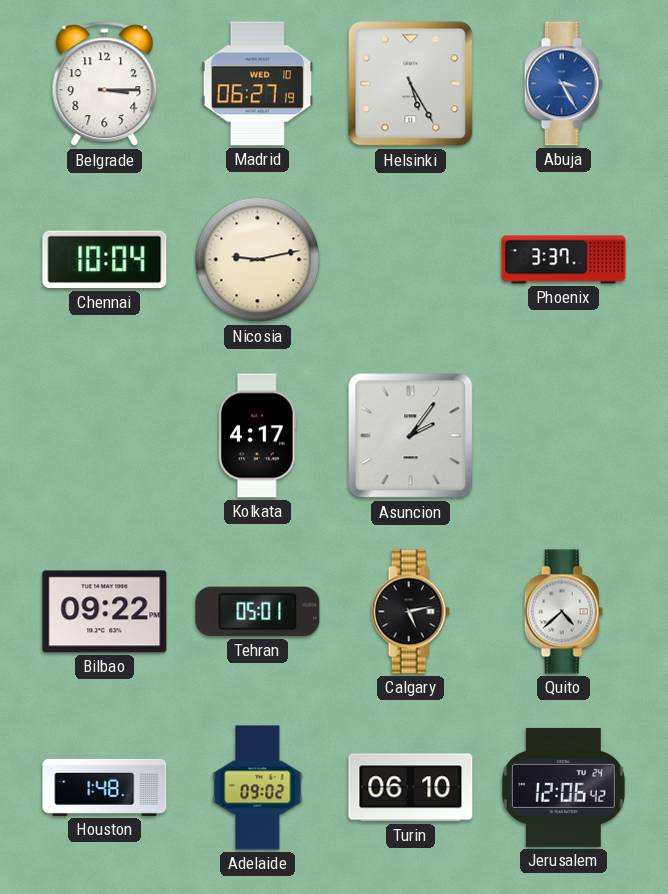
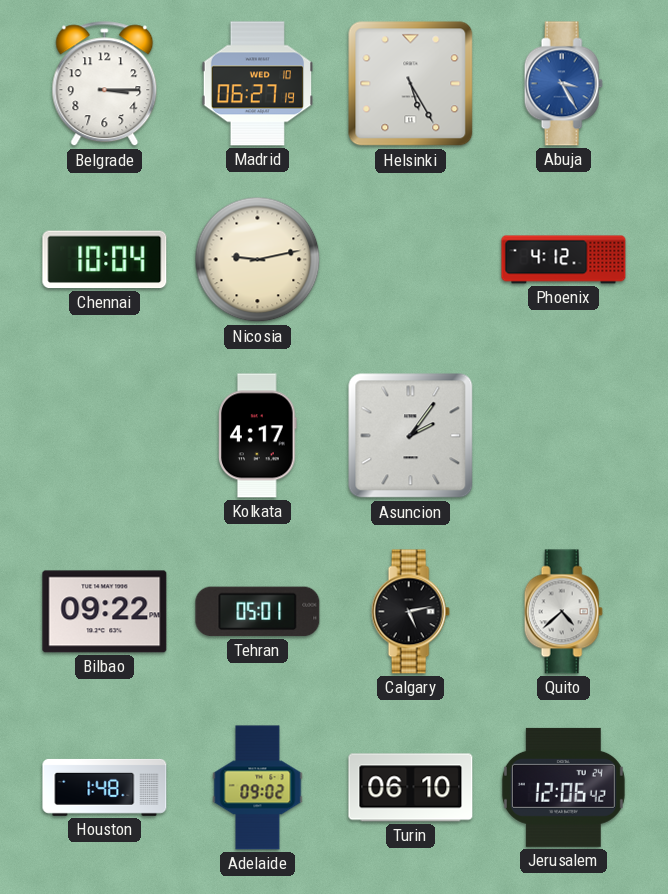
Phoenix: 3:37 -> 4:12
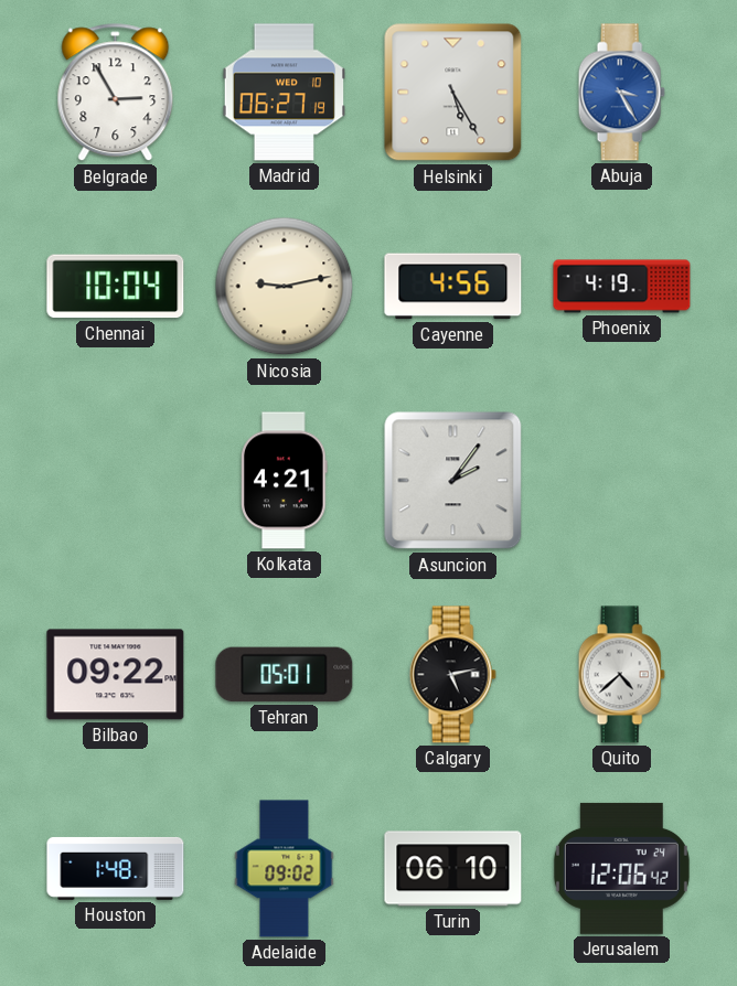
Belgrade: 3:15 -> 2:55
Cayenne: none -> 4:56
Phoenix: 4:12 -> 4:19
Kolkata: 4:17 -> 4:21
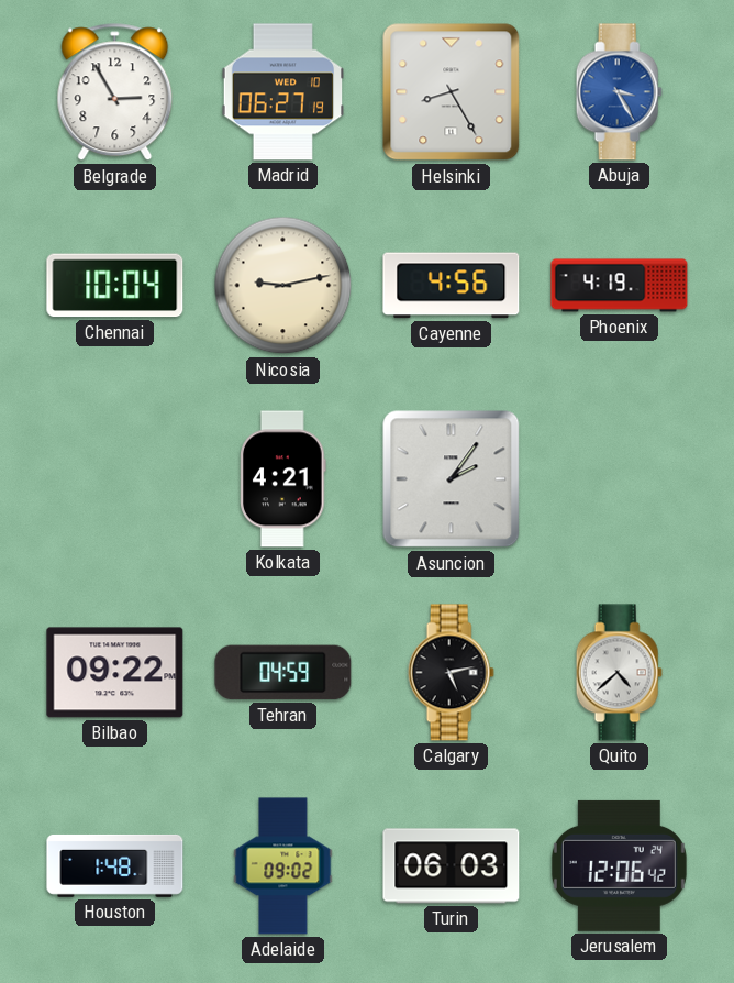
Helsinki: 5:25 -> 8:25
Tehran: 05:01 -> 04:59
Turin: 06:10 -> 06:03
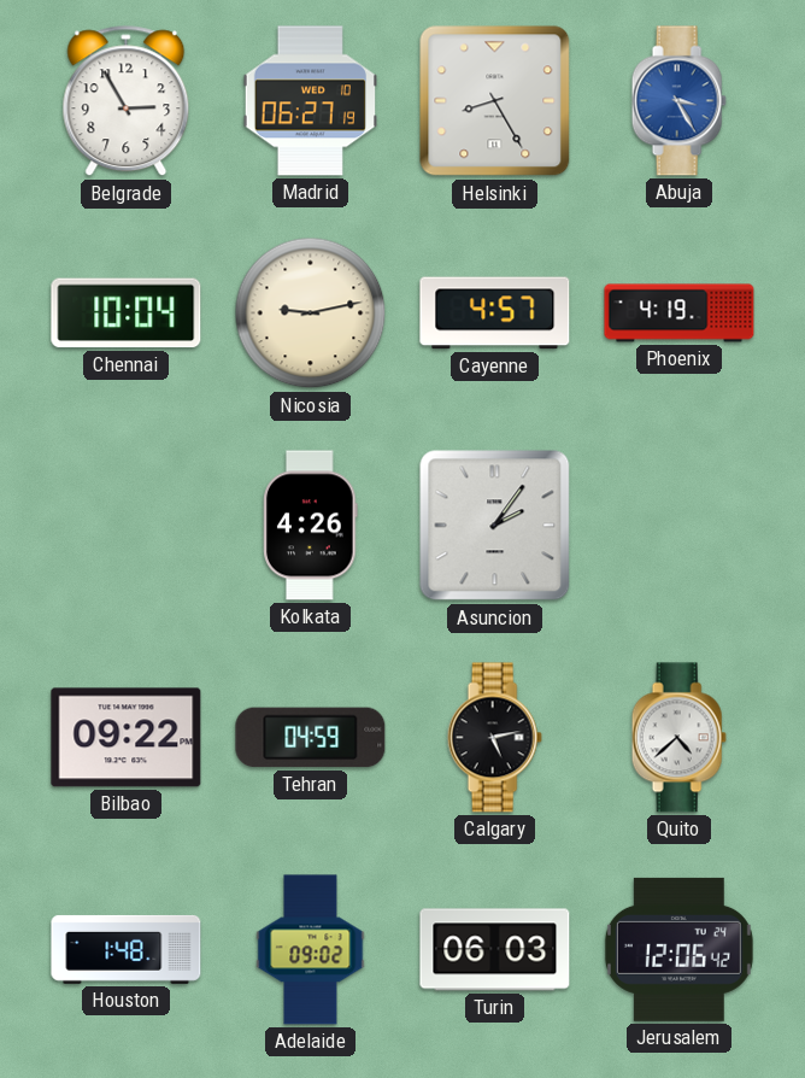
Cayenne: 4:56 -> 4:57
Kolkata: 4:21 -> 4:26
